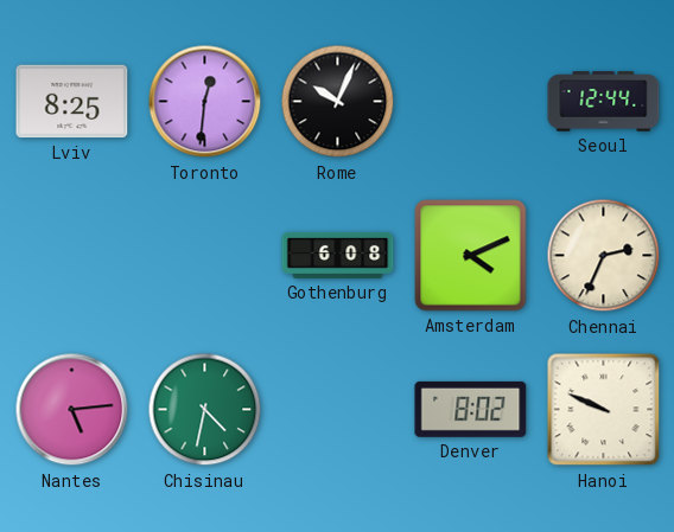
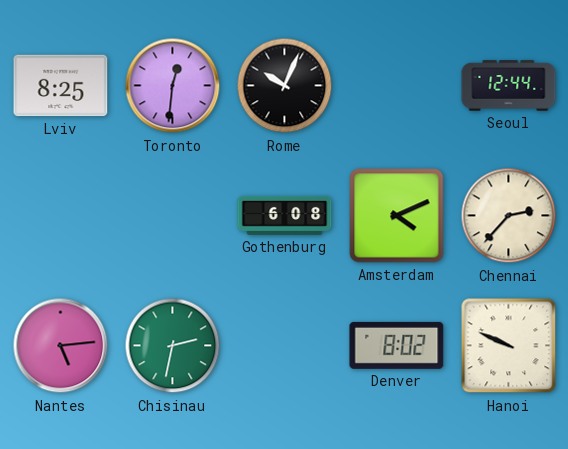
Chennai: 2:34 -> 2:37
Chisinau: 4:32 -> 2:32
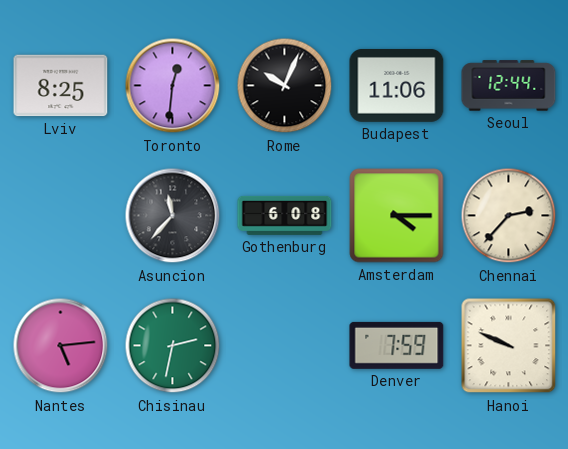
Budapest: none -> 11:06
Asuncion: none -> 11:37
Amsterdam: 4:11 -> 4:15
Denver: 8:02 -> 7:59
